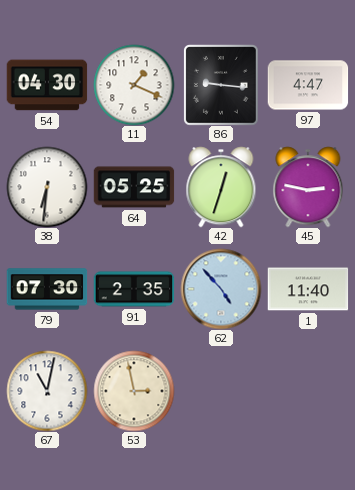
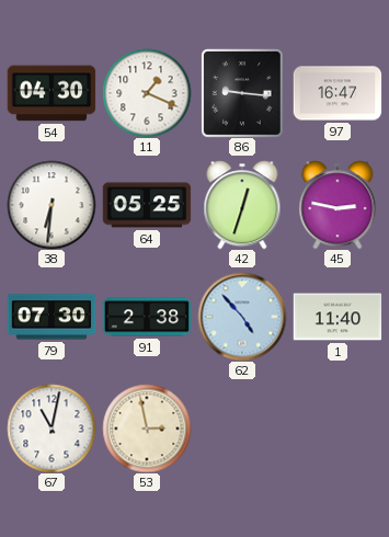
97: 4:47 -> 16:47
91: 2:35 -> 2:38
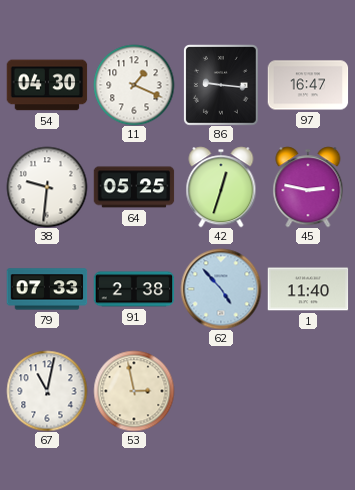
38: 6:31 -> 9:31
79: 07:30 -> 07:33
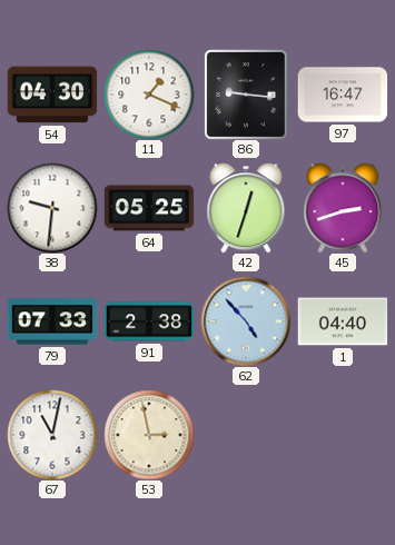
45: 2:47 -> 2:42
1: 11:40 -> 04:40
